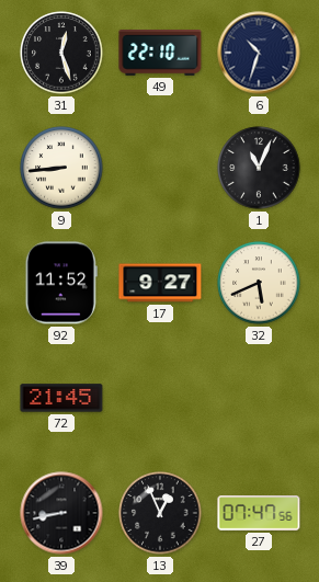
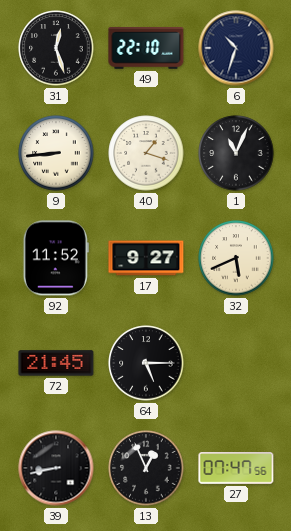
40: none -> 1:18
64: none -> 5:15
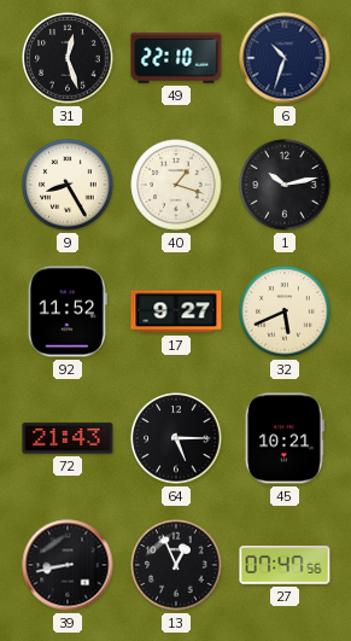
9: 8:44 -> 8:25
1: 11:04 -> 10:13
72: 21:45 -> 21:43
45: none -> 10:21
